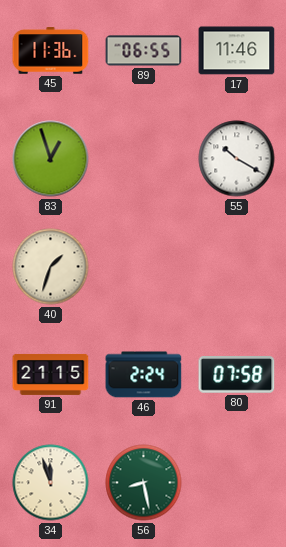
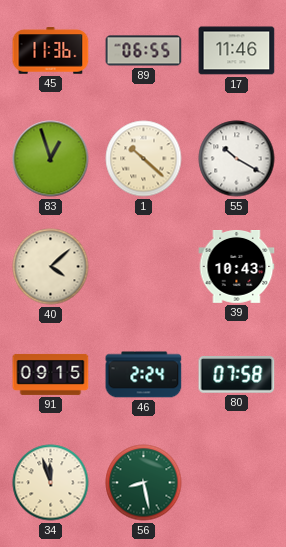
1: none -> 10:22
40: 1:33 -> 4:08
39: none -> 10:43
91: 21:15 -> 09:15
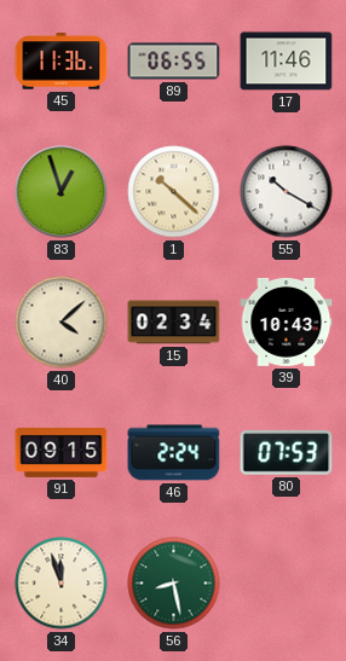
15: none -> 02:34
80: 07:58 -> 07:53
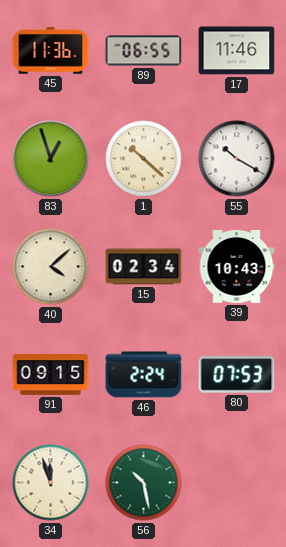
56: 8:28 -> 10:28
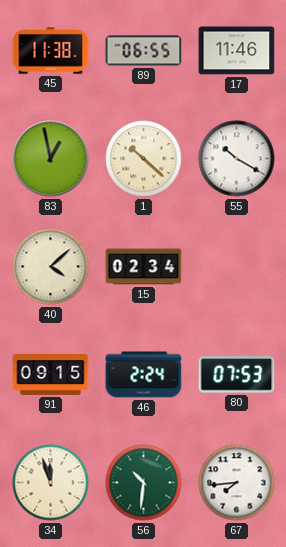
45: 11:36 -> 11:38
83: 12:57 -> 12:58
39: 10:43 -> none
56: 10:28 -> 10:31
67: none -> 7:44
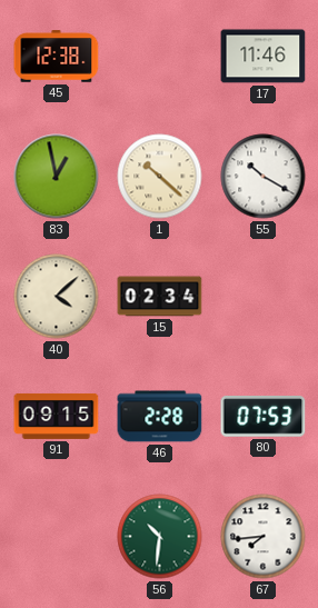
45: 11:38 -> 12:38
89: 06:55 -> none
46: 2:24 -> 2:28
34: 11:57 -> none
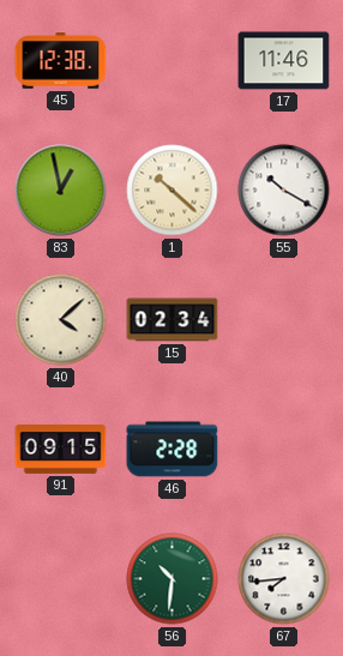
80: 07:53 -> none
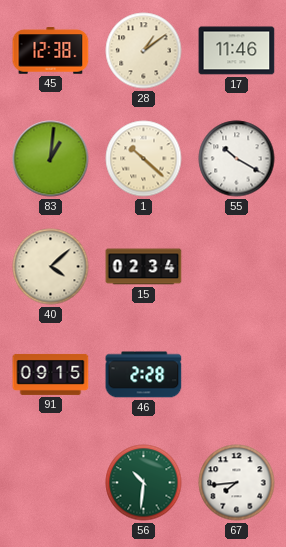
28: none -> 1:09
83: 12:58 -> 1:01
